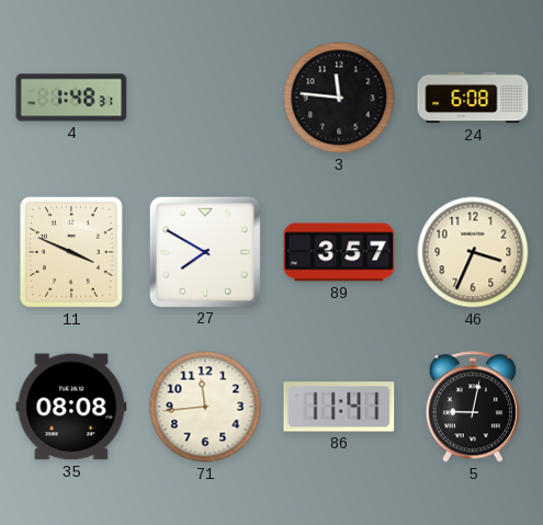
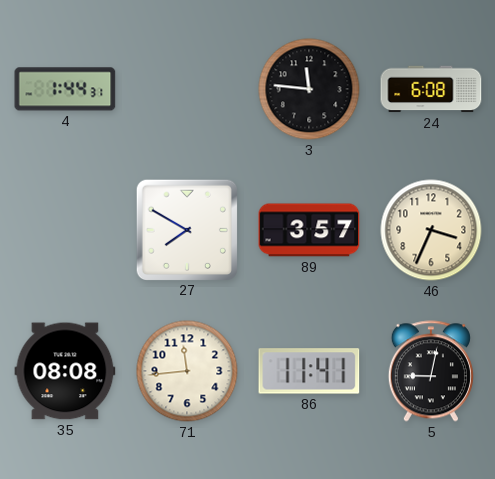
4: 1:48 -> 1:44
11: 3:49 -> none
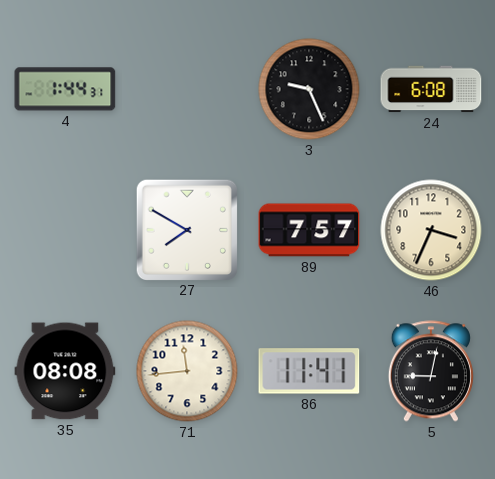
3: 11:46 -> 9:26
89: 3:57 -> 7:57
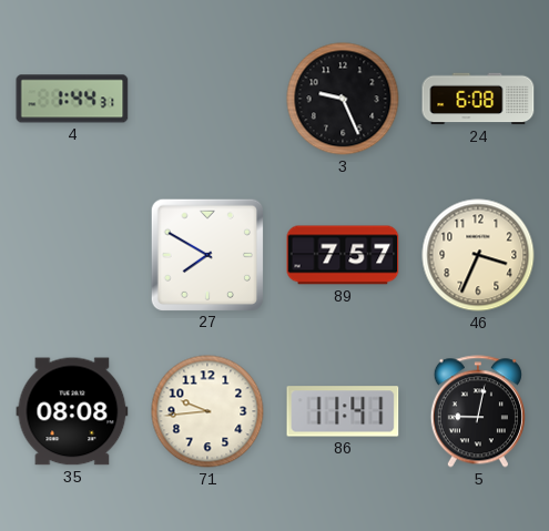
71: 11:44 -> 9:44
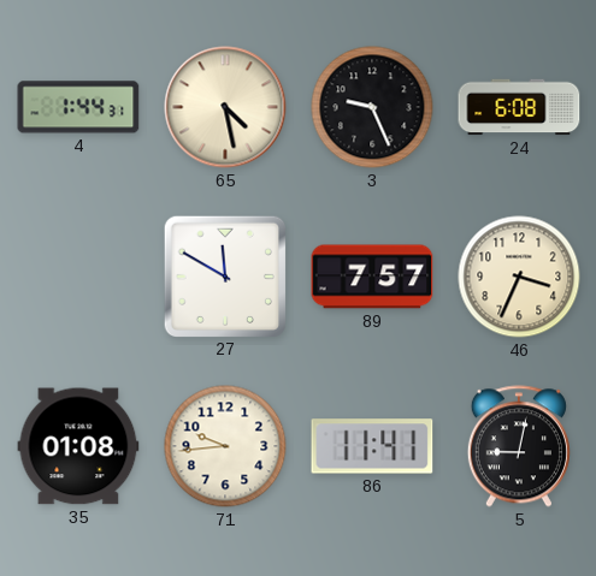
65: none -> 4:28
27: 7:50 -> 11:50
35: 08:08 -> 01:08
